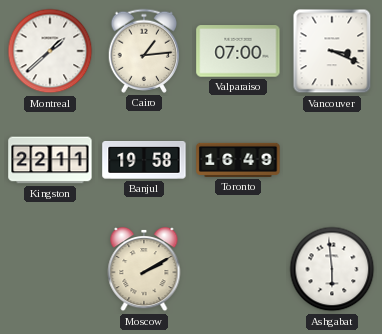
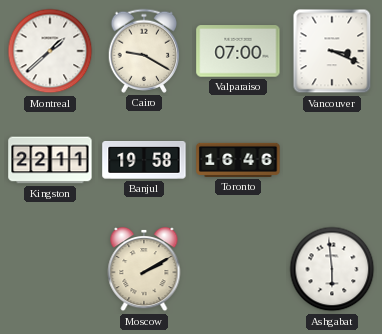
Cairo: 1:14 -> 9:20
Toronto: 16:49 -> 16:46
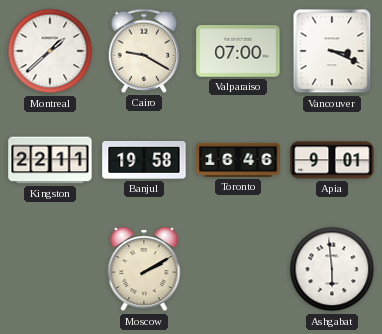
Apia: none -> 9:01
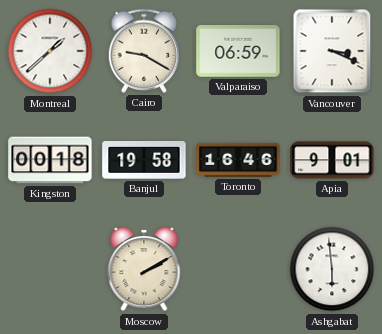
Valparaiso: 07:00 -> 06:59
Kingston: 22:11 -> 00:18
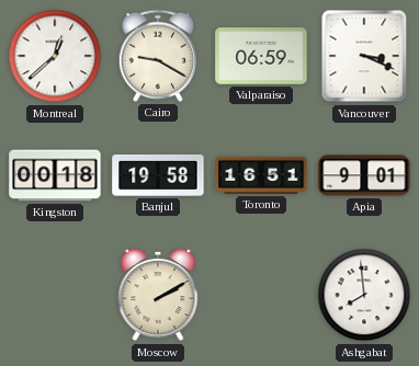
Montreal: 1:38 -> 12:38
Toronto: 16:46 -> 16:51
Ashgabat: 5:59 -> 7:59
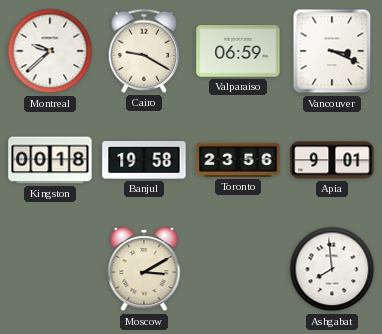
Montreal: 12:38 -> 9:38
Toronto: 16:51 -> 23:56
Moscow: 2:10 -> 3:10
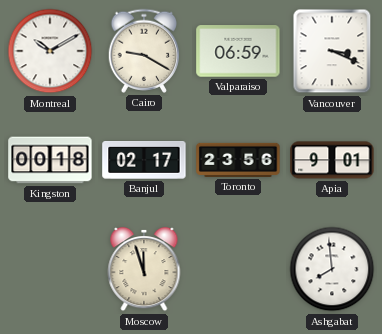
Montreal: 9:38 -> 10:10
Banjul: 19:58 -> 02:17
Moscow: 3:10 -> 11:57
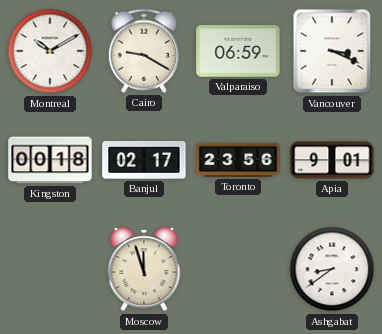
Ashgabat: 7:59 -> 8:39
